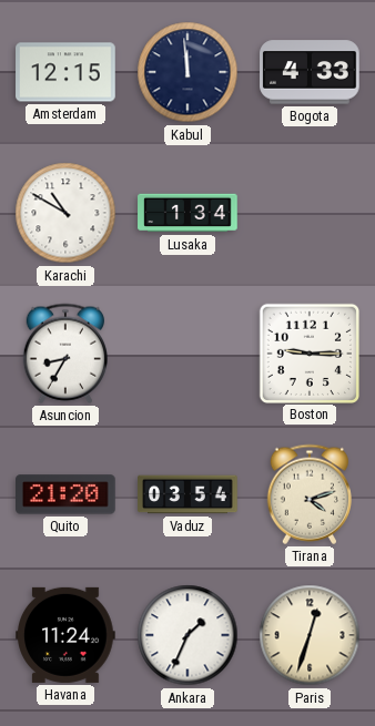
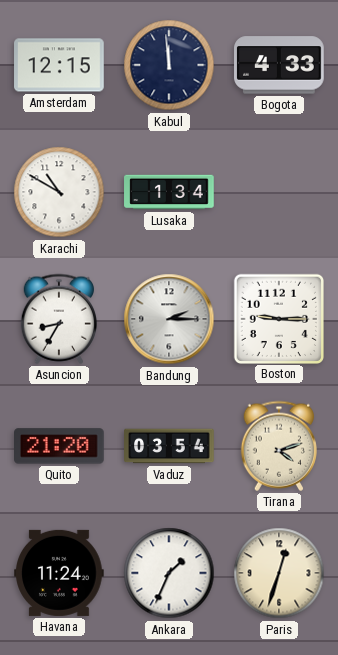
Bandung: none -> 2:15
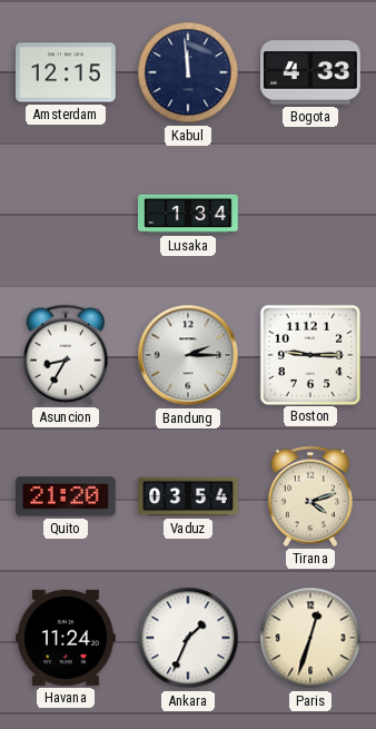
Karachi: 10:50 -> none
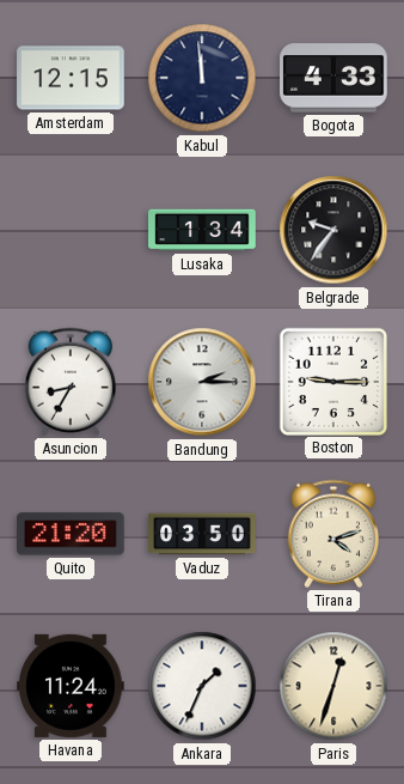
Belgrade: none -> 9:36
Vaduz: 03:54 -> 03:50
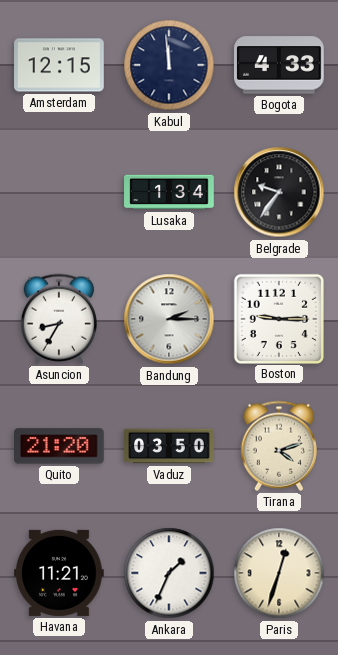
Havana: 11:24 -> 11:21
